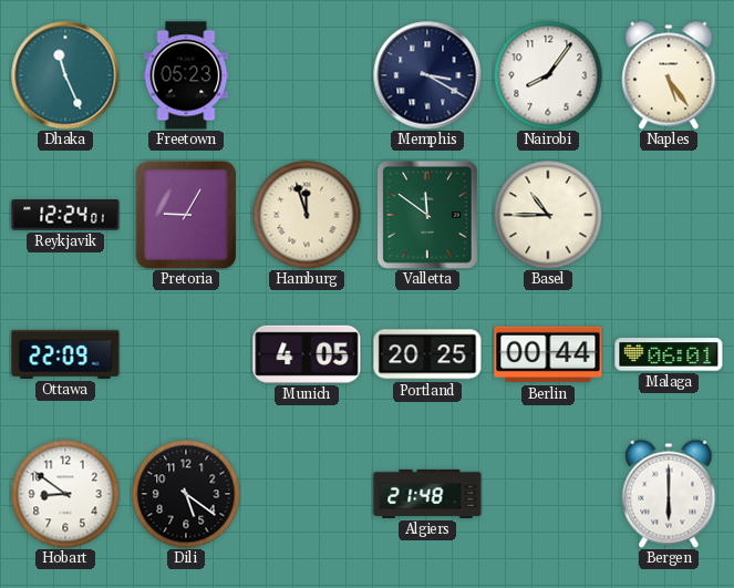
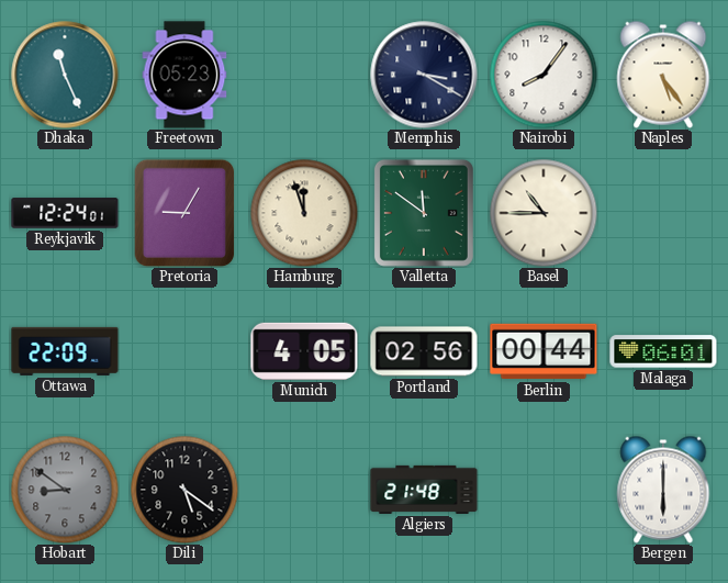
Portland: 20:25 -> 02:56
Hobart dial: white -> grey
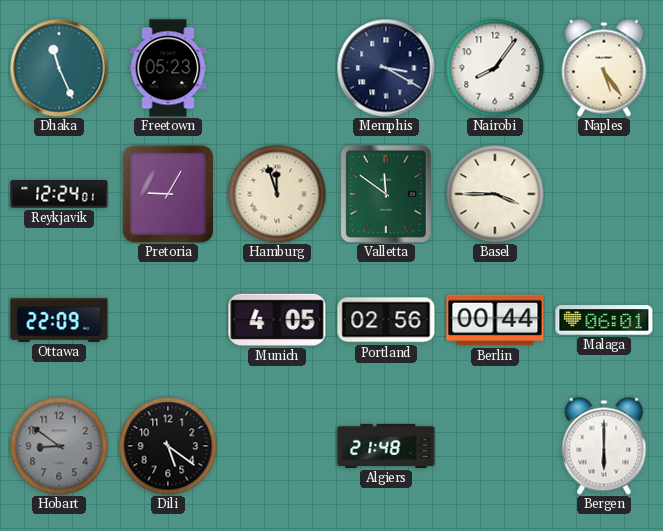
Basel: 10:45 -> 3:45
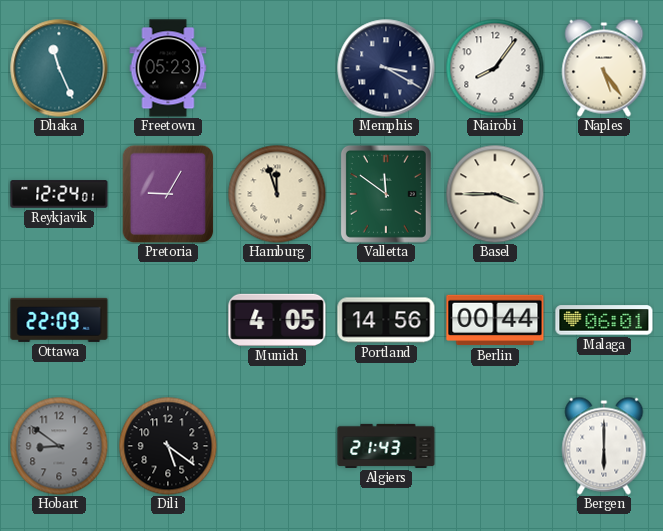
Portland: 02:56 -> 14:56
Algiers: 21:48 -> 21:43
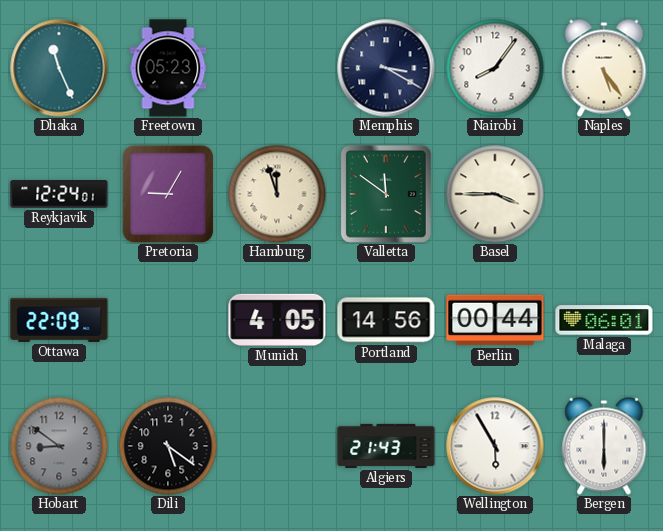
Wellington: none -> 5:55
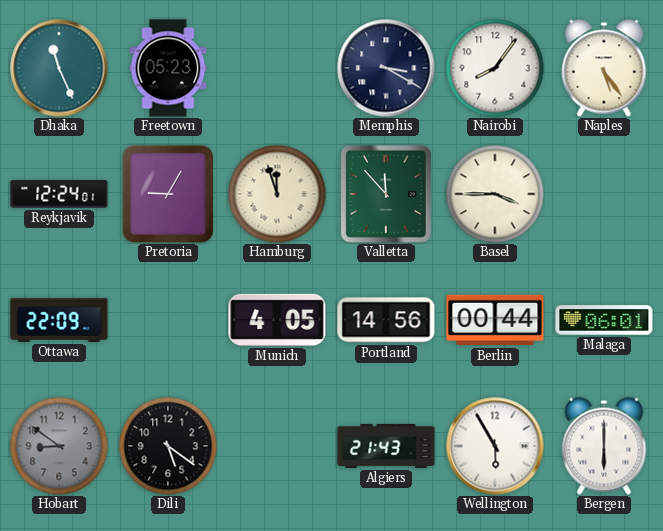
Valletta: 11:51 -> 11:53
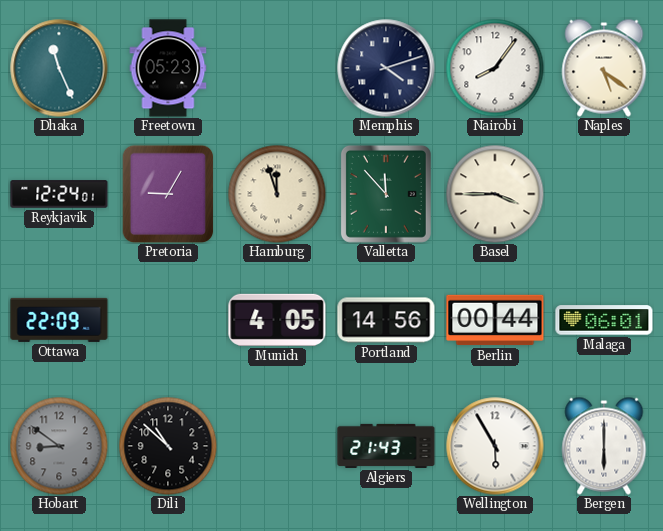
Memphis: 3:20 -> 4:12
Naples: 5:24 -> 5:21
Dili: 5:21 -> 10:52
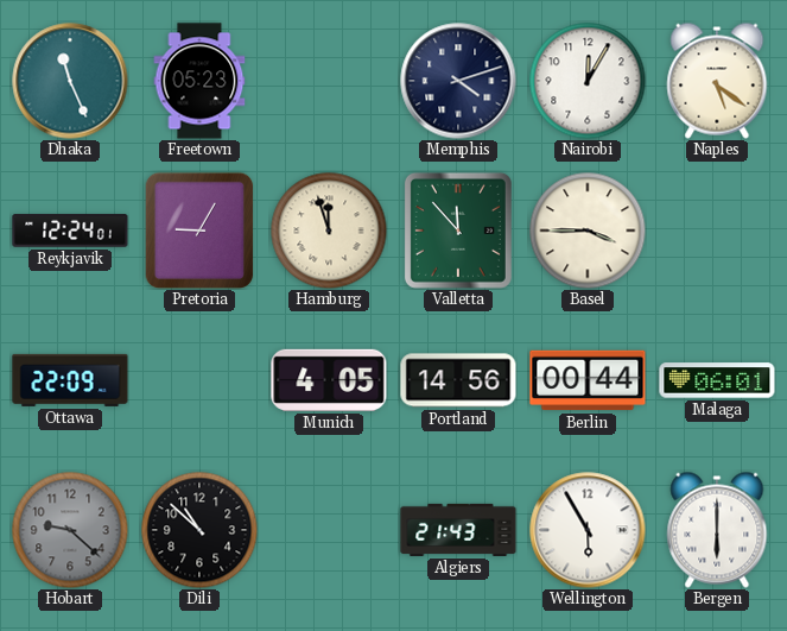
Nairobi: 8:06 -> 12:05
Hobart: 8:51 -> 9:22
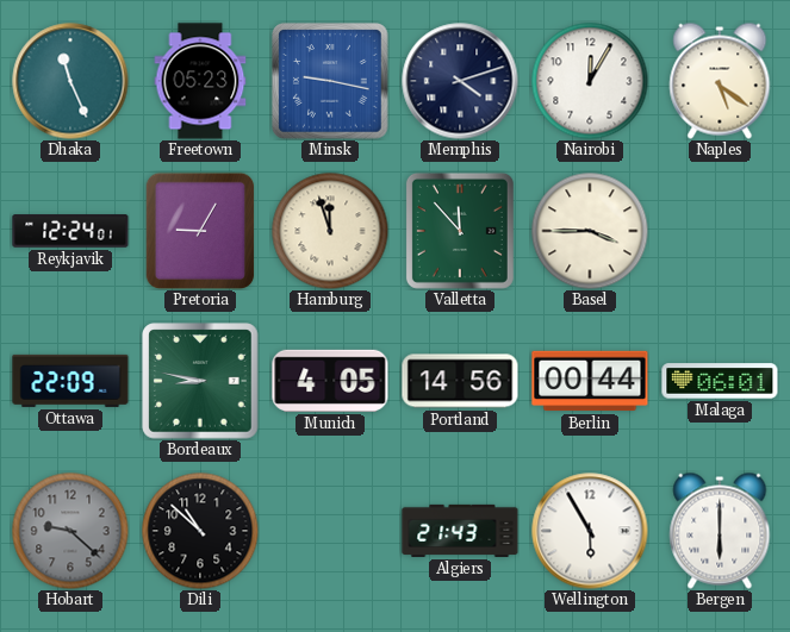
Minsk: none -> 9:17
Bordeaux: none -> 8:47
